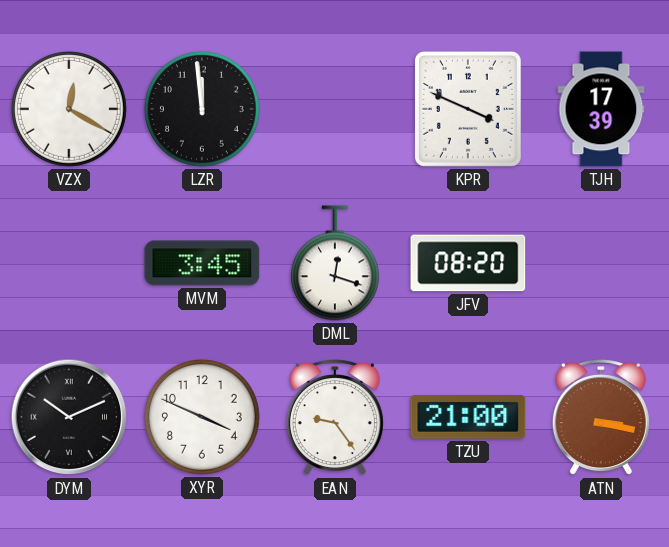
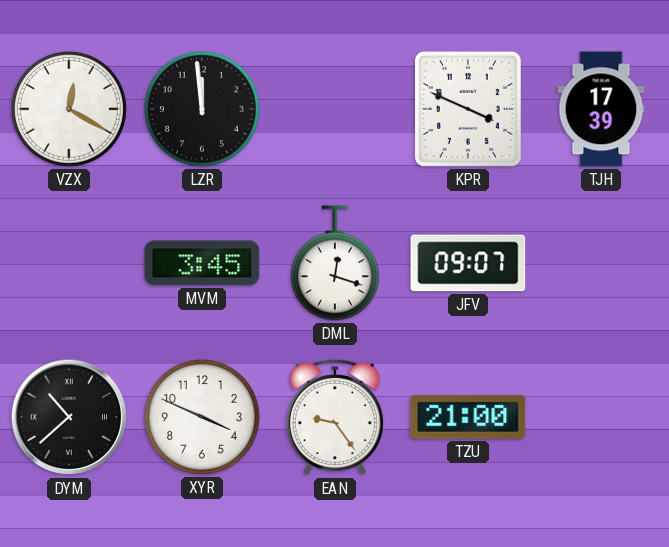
JFV: 08:20 -> 09:07
DYM: 10:11 -> 10:38
ATN: 3:17 -> none
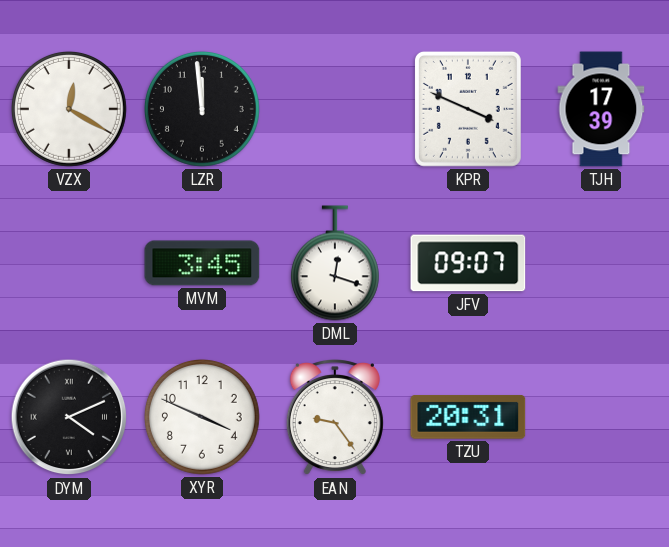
DYM: 10:38 -> 4:11
TZU: 21:00 -> 20:31
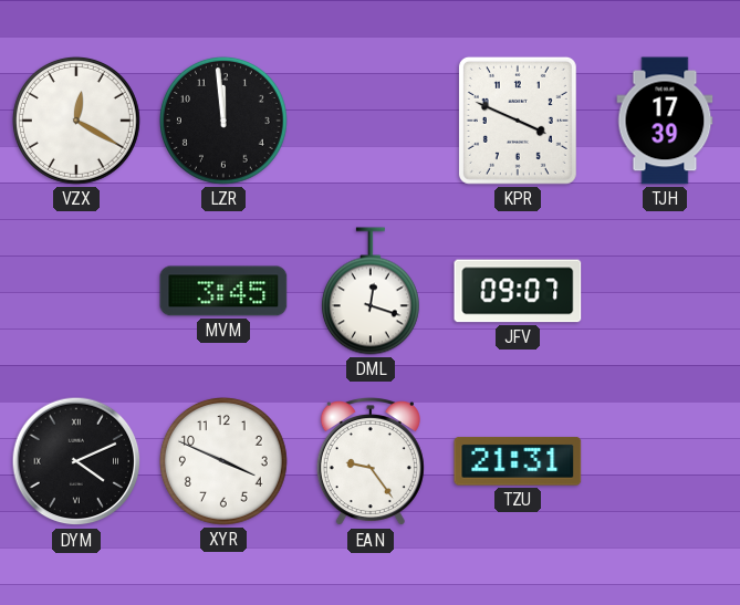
TZU: 20:31 -> 21:31
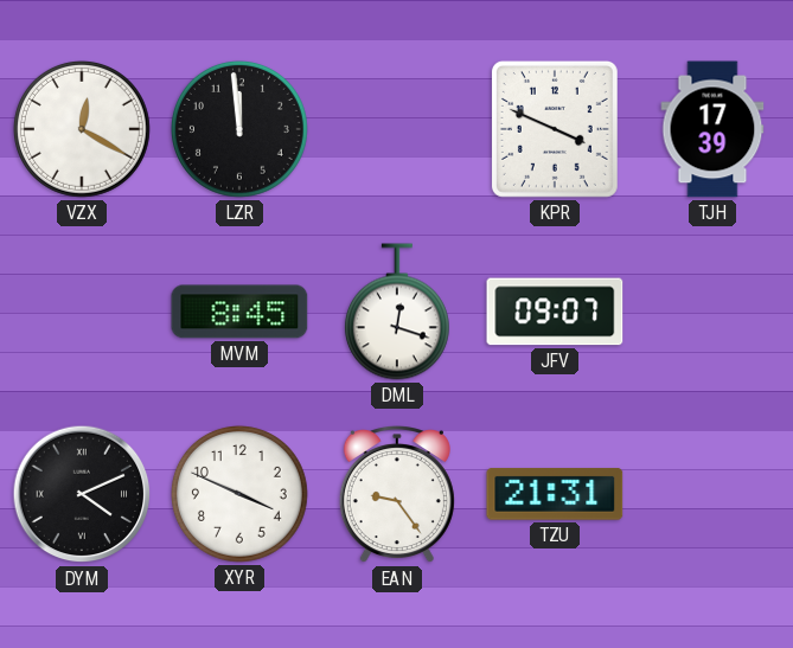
MVM: 3:45 -> 8:45
